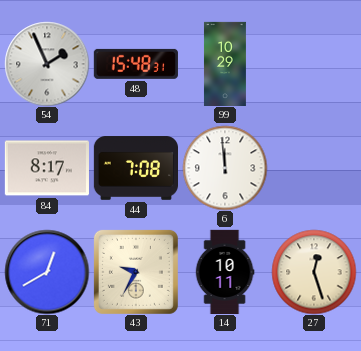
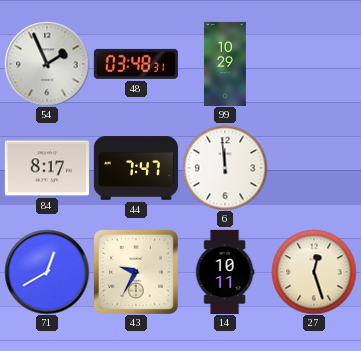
48: 15:48 -> 03:48
44: 7:08 -> 7:47
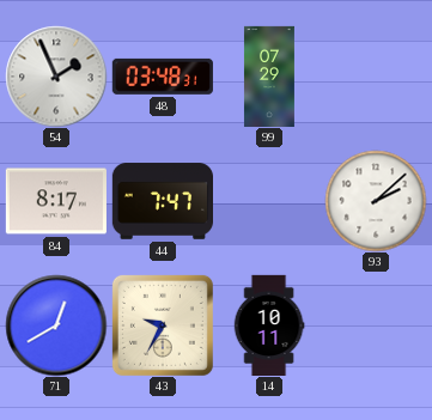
99: 10:29 -> 07:29
6: 11:59 -> none
93: none -> 2:08
27: 12:27 -> none
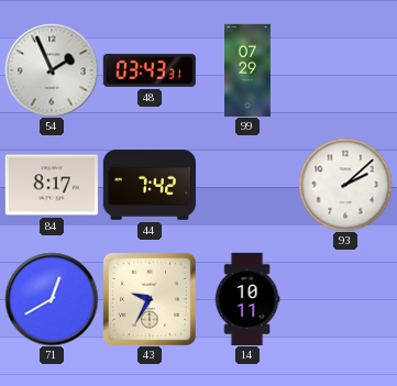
48: 03:48 -> 03:43
44: 7:47 -> 7:42
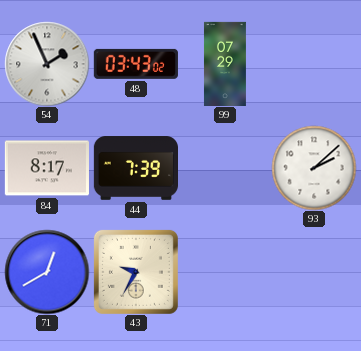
48: 03:43:31 -> 03:43:02
44: 7:42 -> 7:39
14: 10:11 -> none
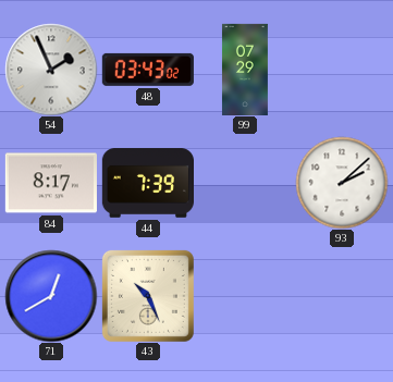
43: 9:35 -> 10:26
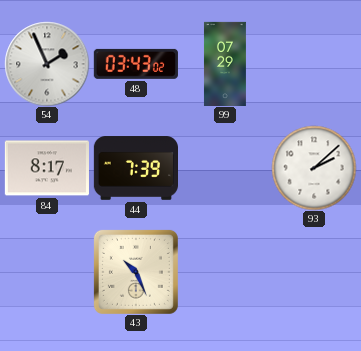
71: 12:40 -> none
